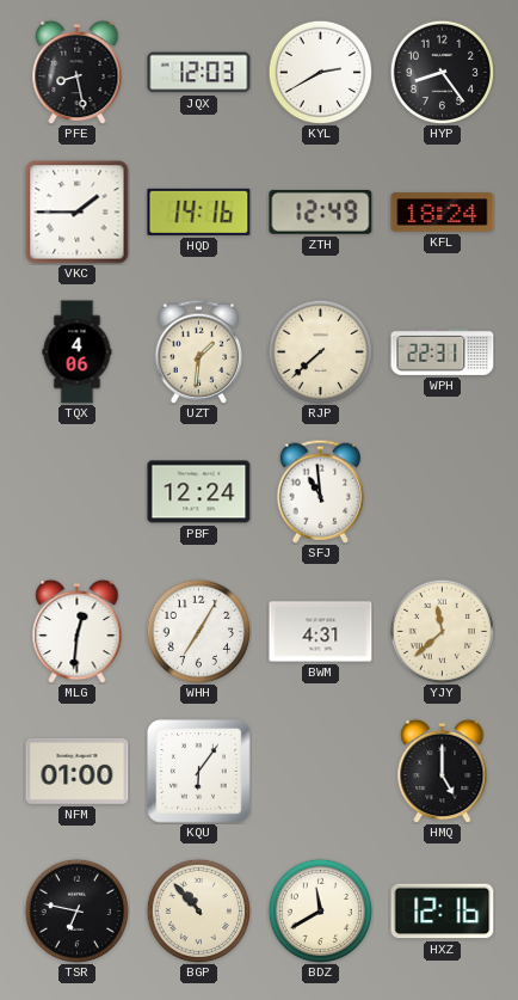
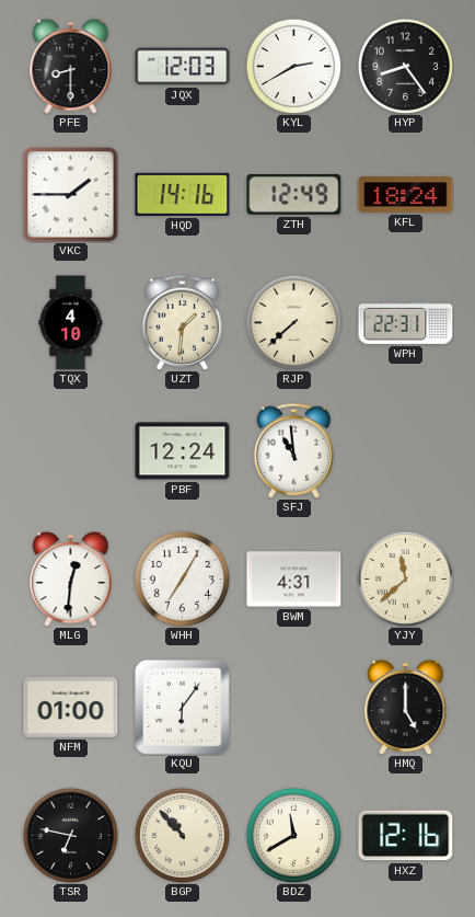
PFE: 8:28 -> 8:30
TQX: 4:06 -> 4:10
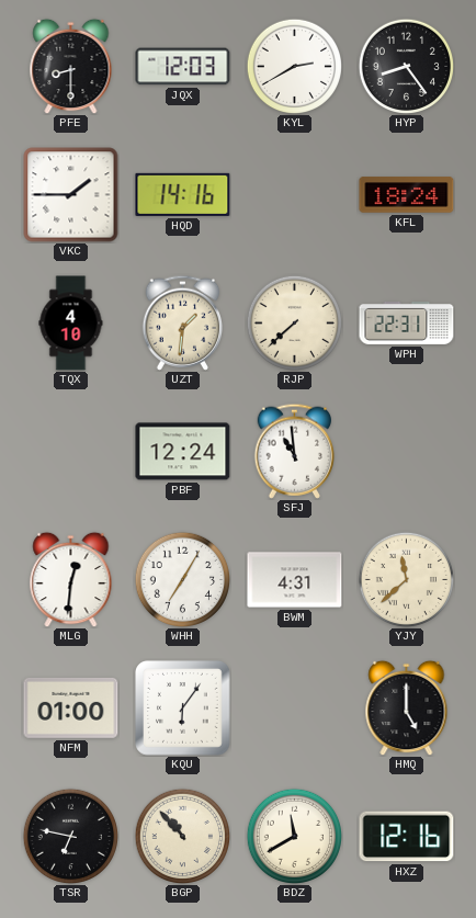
ZTH: 12:49 -> none
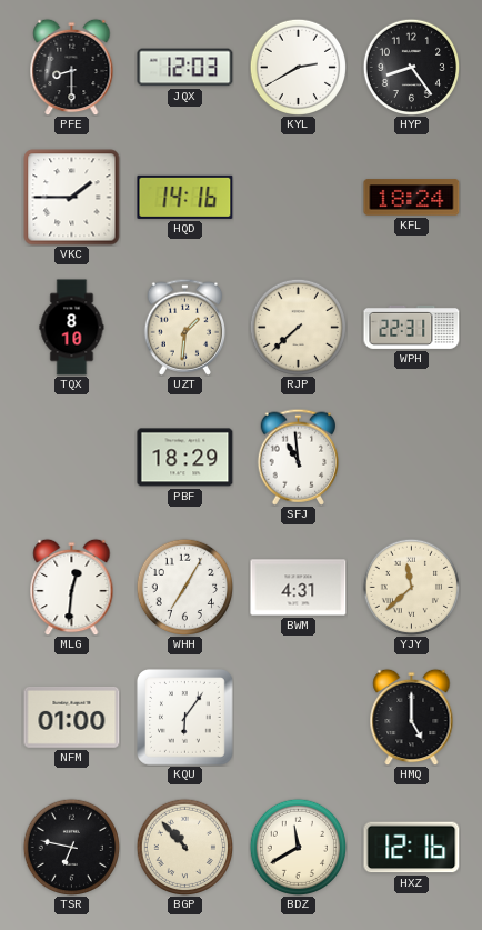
TQX: 4:10 -> 8:10
PBF: 12:24 -> 18:29
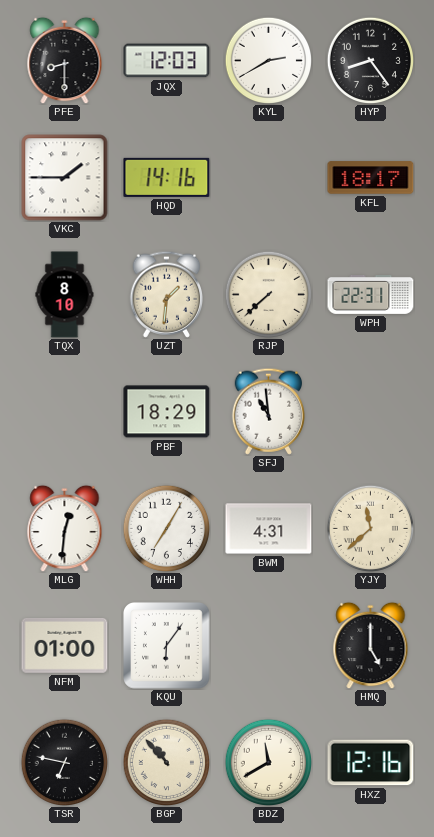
KFL: 18:24 -> 18:17
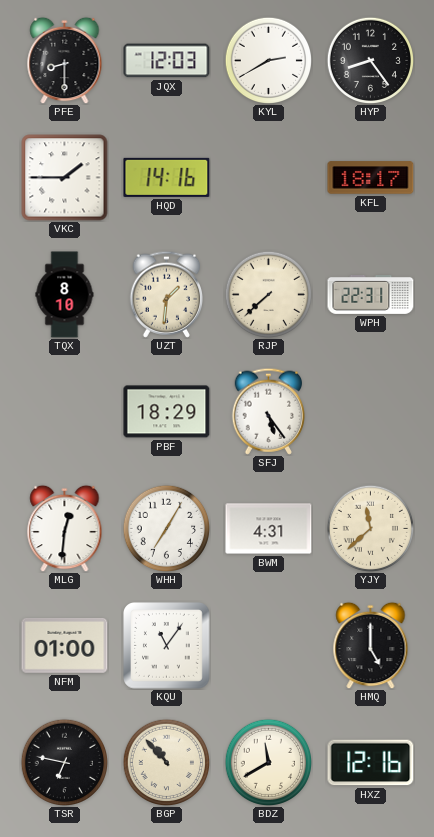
SFJ: 10:59 -> 5:24
KQU: 6:06 -> 11:06
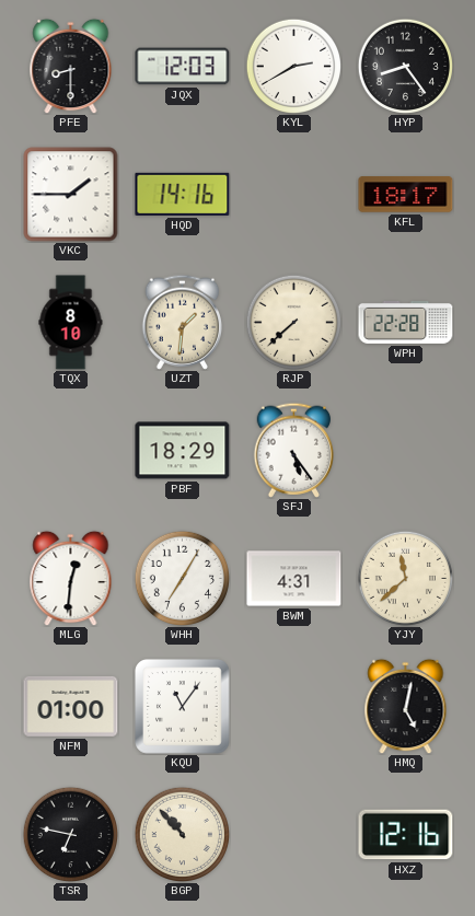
WPH: 22:31 -> 22:28
HMQ: 5:00 -> 5:02
BDZ: 11:40 -> none
